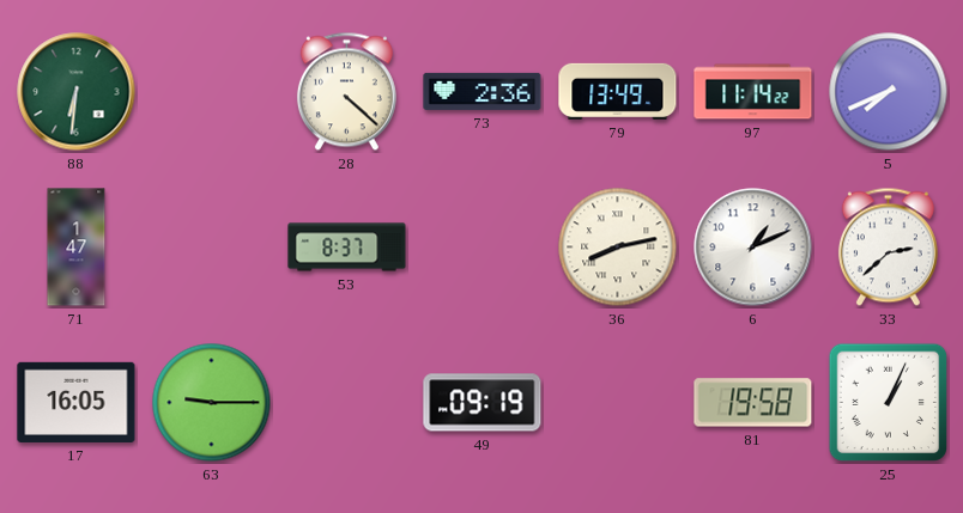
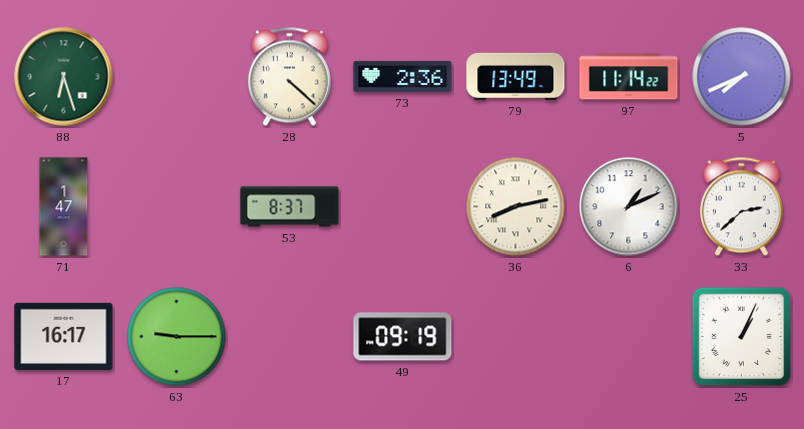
88: 6:31 -> 6:27
17: 16:05 -> 16:17
81: 19:58 -> none
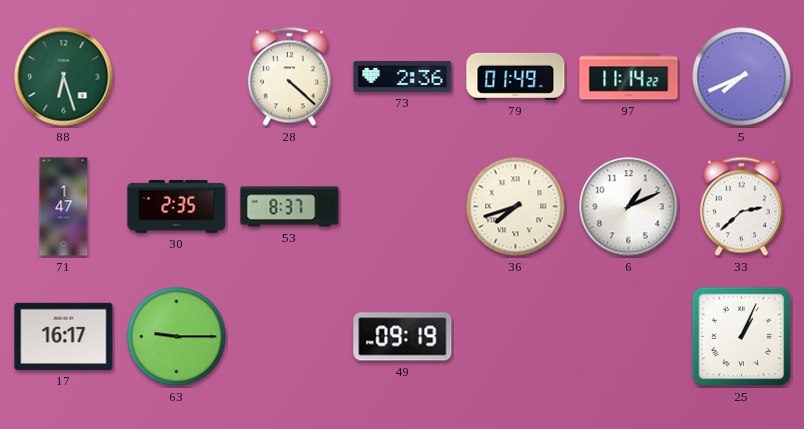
79: 13:49 -> 01:49
30: none -> 2:35
36: 8:13 -> 7:42
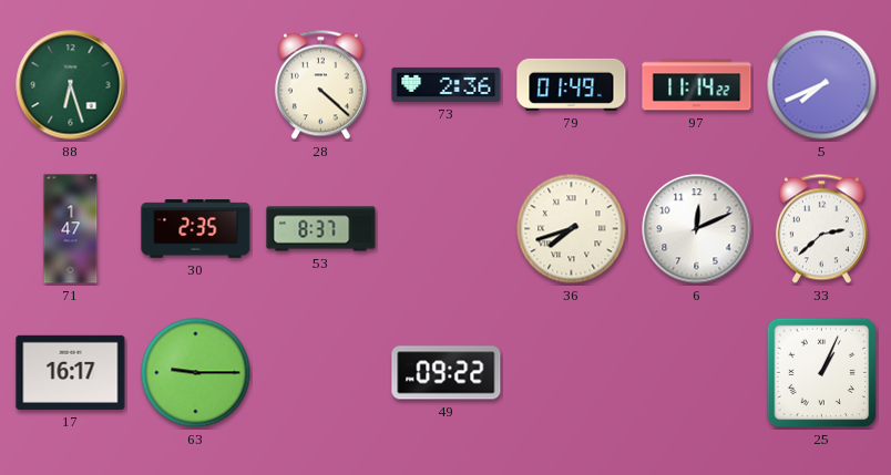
6: 1:11 -> 12:11
49: 09:19 -> 09:22
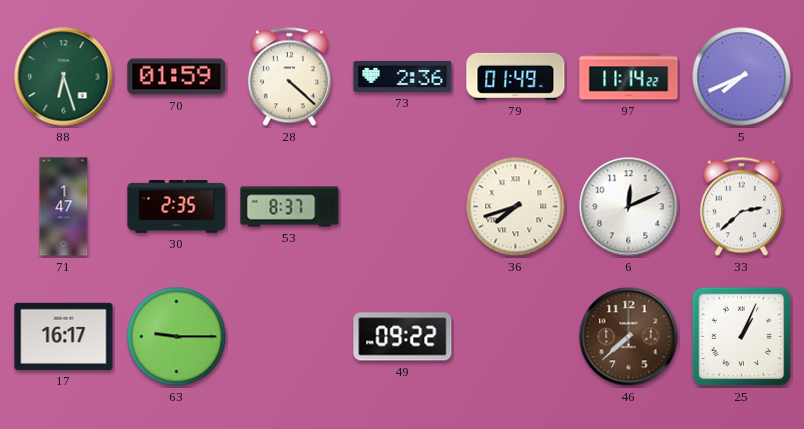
70: none -> 01:59
46: none -> 7:38
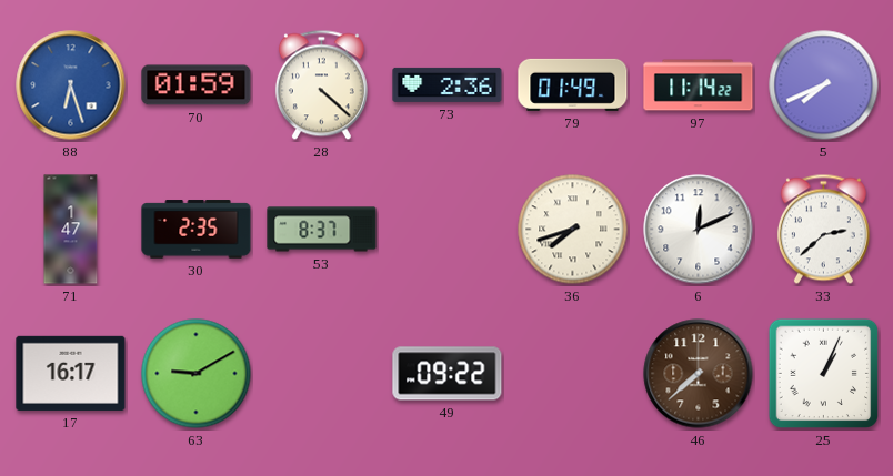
88 dial: green -> blue
63: 9:15 -> 9:10
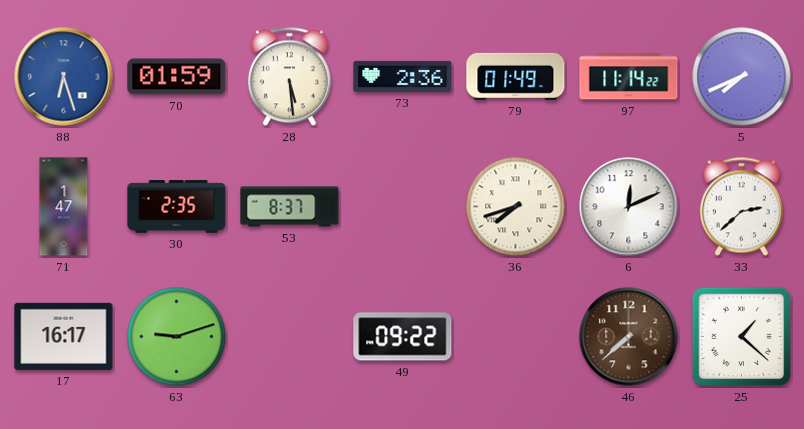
28: 4:22 -> 5:29
63: 9:10 -> 9:12
25: 1:04 -> 1:22
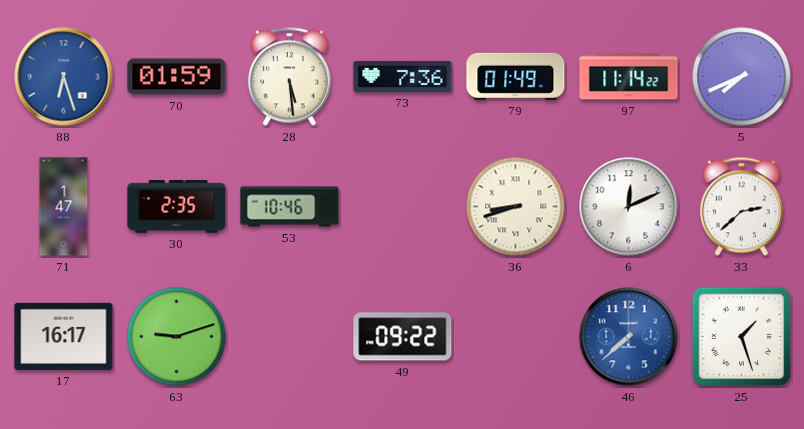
73: 2:36 -> 7:36
53: 8:37 -> 10:46
36: 7:42 -> 8:42
46 dial: brown -> blue
25: 1:22 -> 1:27
